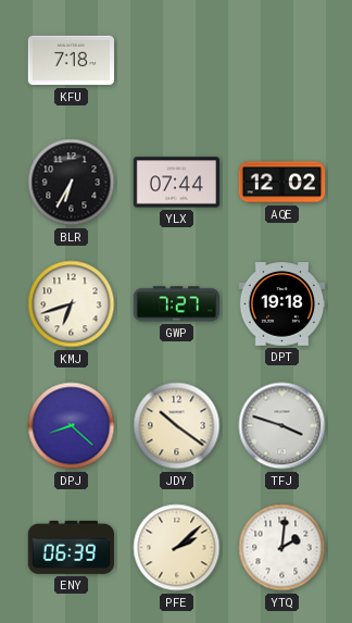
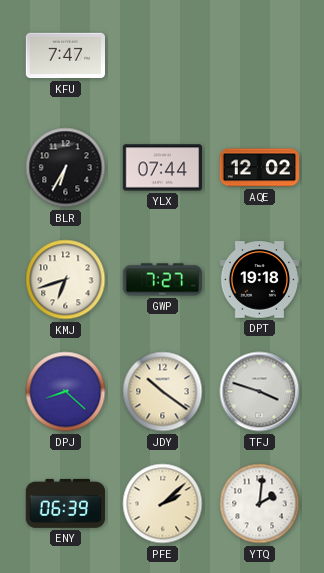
KFU: 7:18 -> 7:47
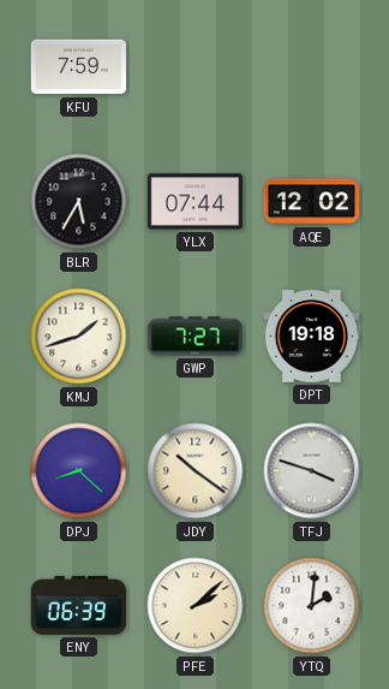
KFU: 7:47 -> 7:59
BLR: 6:35 -> 5:35
KMJ: 6:42 -> 1:42
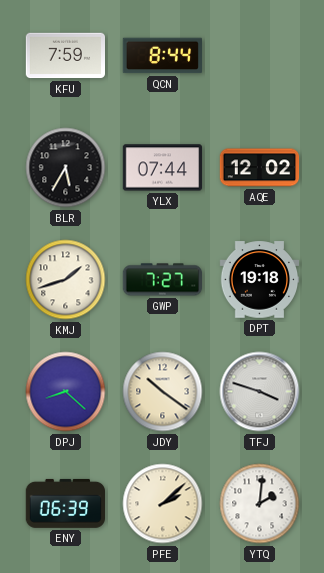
QCN: none -> 8:44
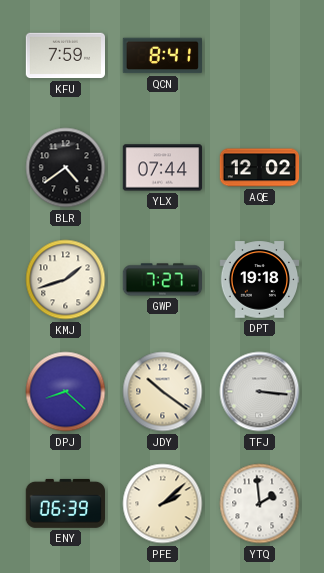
QCN: 8:44 -> 8:41
BLR: 5:35 -> 4:39
TFJ: 3:48 -> 3:16
YTQ: 2:01 -> 1:59
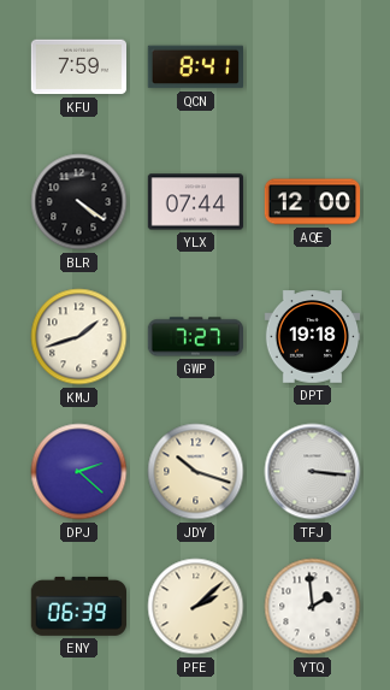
BLR: 4:39 -> 4:21
AQE: 12:02 -> 12:00
DPJ: 8:22 -> 2:22
JDY: 10:21 -> 10:18
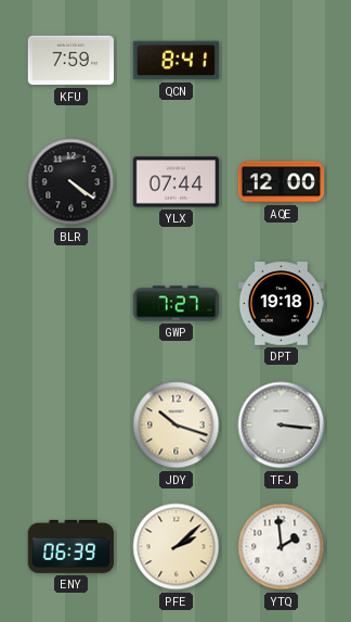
KMJ: 1:42 -> none
DPJ: 2:22 -> none
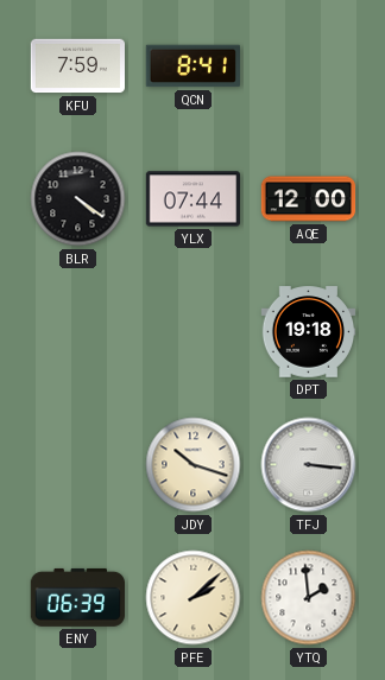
GWP: 7:27 -> none
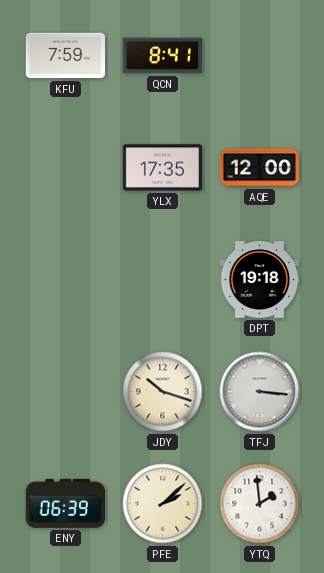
BLR: 4:21 -> none
YLX: 07:44 -> 17:35
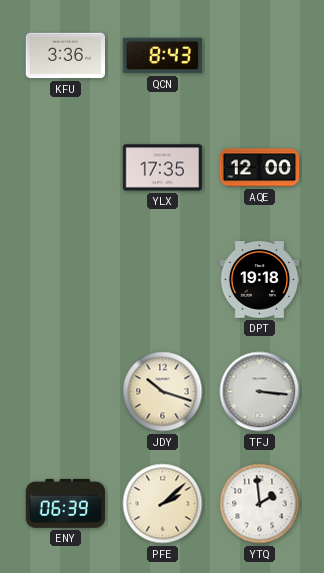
KFU: 7:59 -> 3:36
QCN: 8:41 -> 8:43
